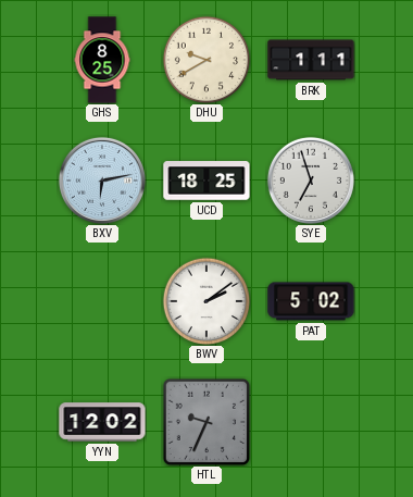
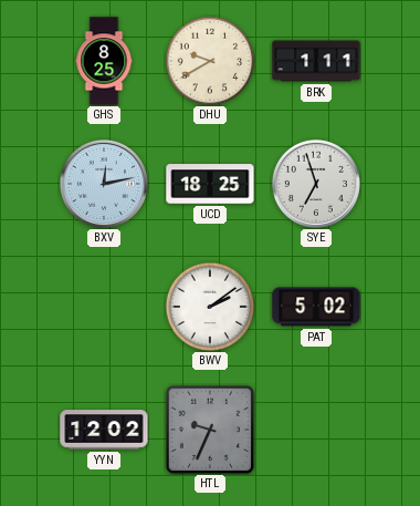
BXV: 6:13 -> 12:13
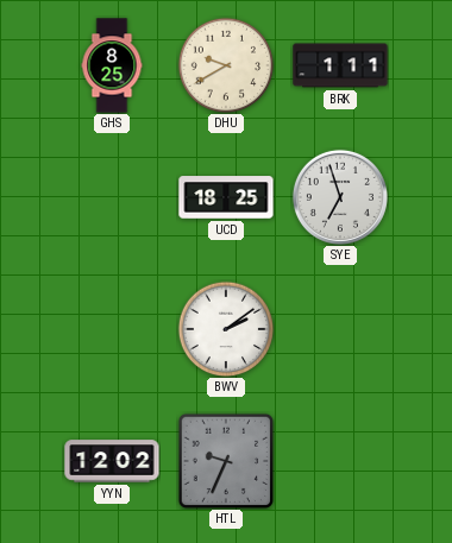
BXV: 12:13 -> none
PAT: 5:02 -> none
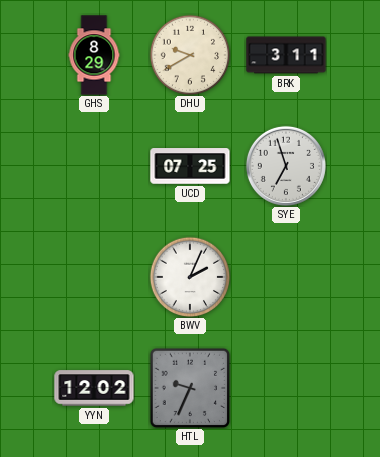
GHS: 8:25 -> 8:29
BRK: 1:11 -> 3:11
UCD: 18:25 -> 07:25
BWV: 2:09 -> 2:04
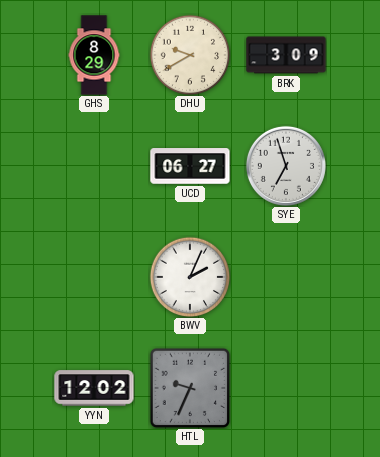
BRK: 3:11 -> 3:09
UCD: 07:25 -> 06:27
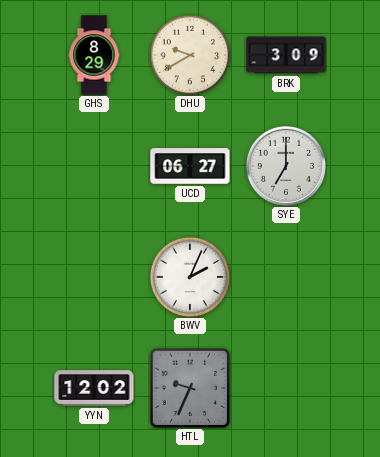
SYE: 6:57 -> 7:00
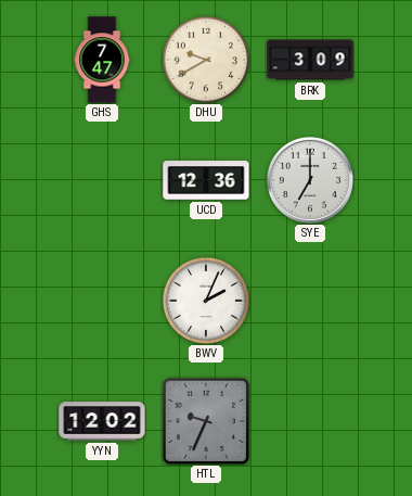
GHS: 8:29 -> 7:47
UCD: 06:27 -> 12:36
